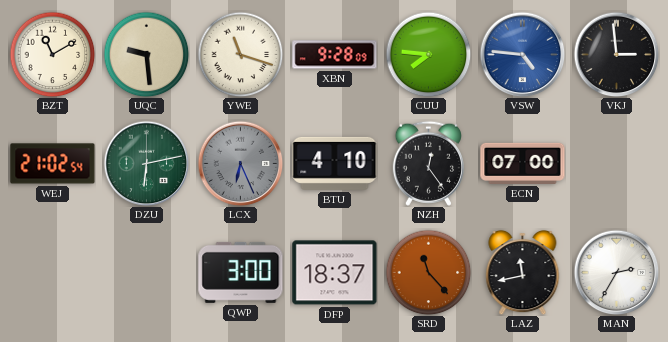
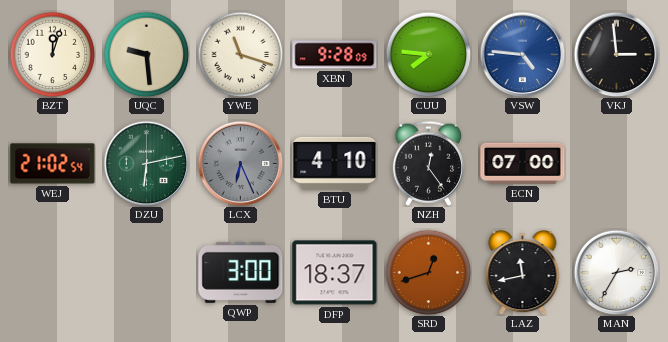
BZT: 11:10 -> 12:03
SRD: 11:23 -> 12:42
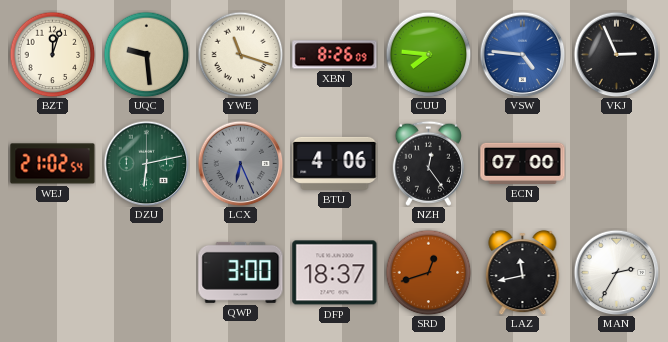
XBN: 9:28 -> 8:26
VKJ: 2:59 -> 2:56
BTU: 4:10 -> 4:06
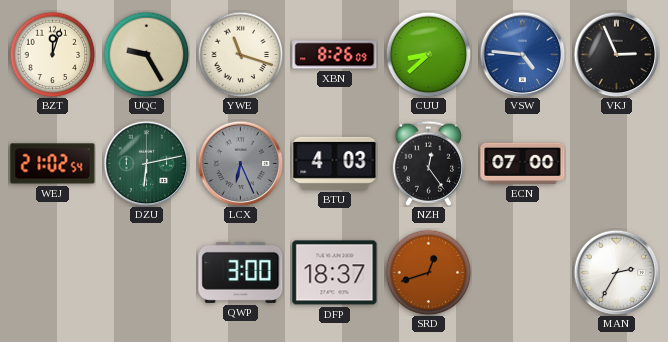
UQC: 9:29 -> 9:25
CUU: 7:46 -> 8:38
BTU: 4:06 -> 4:03
LAZ: 11:43 -> none
